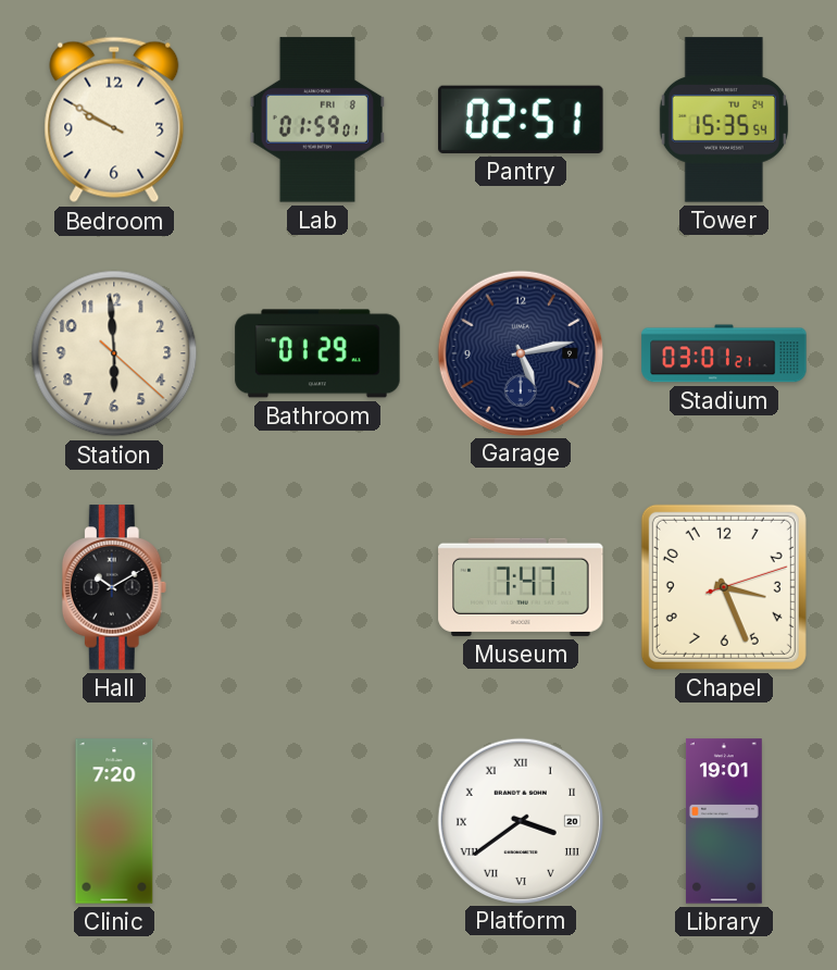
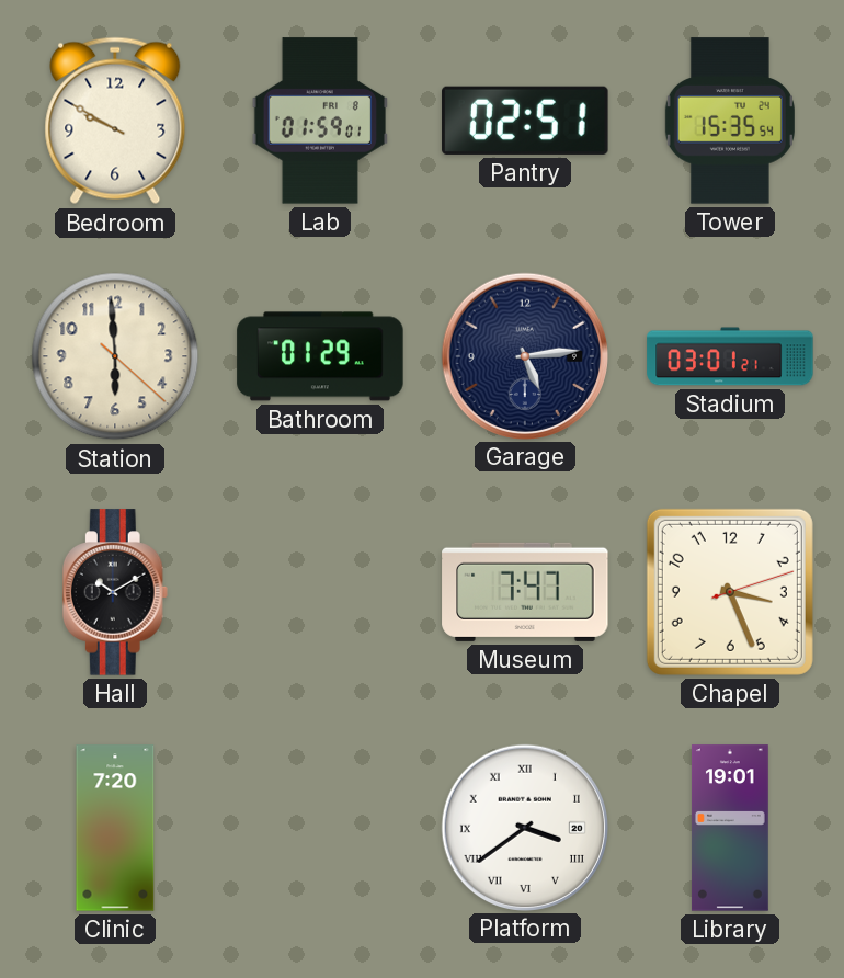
Garage: 5:13 -> 5:14
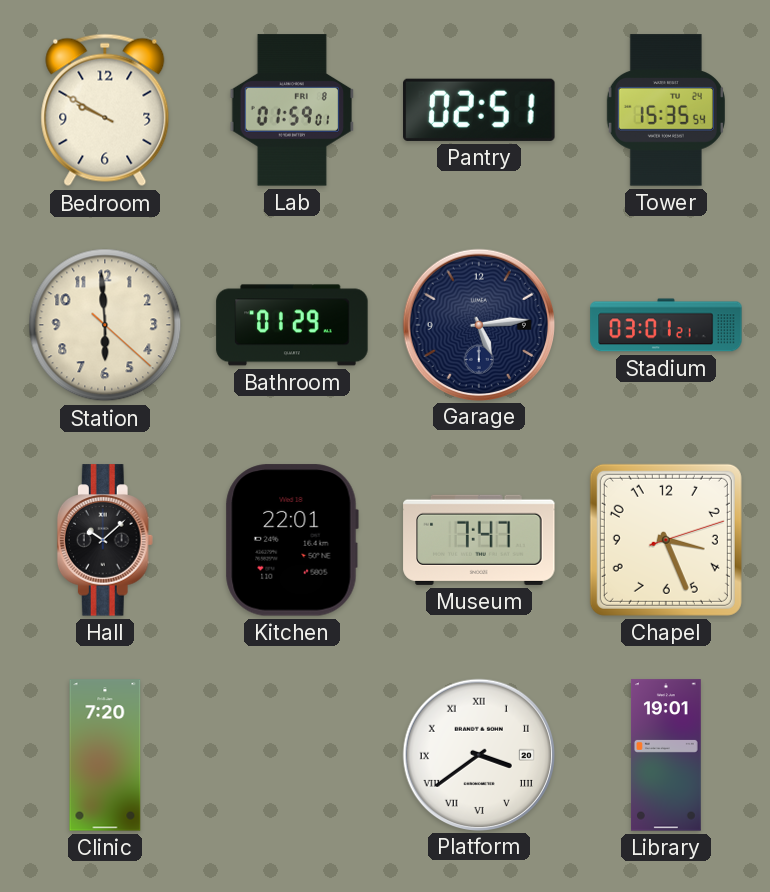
Hall: 10:10 -> 10:08
Kitchen: none -> 22:01
